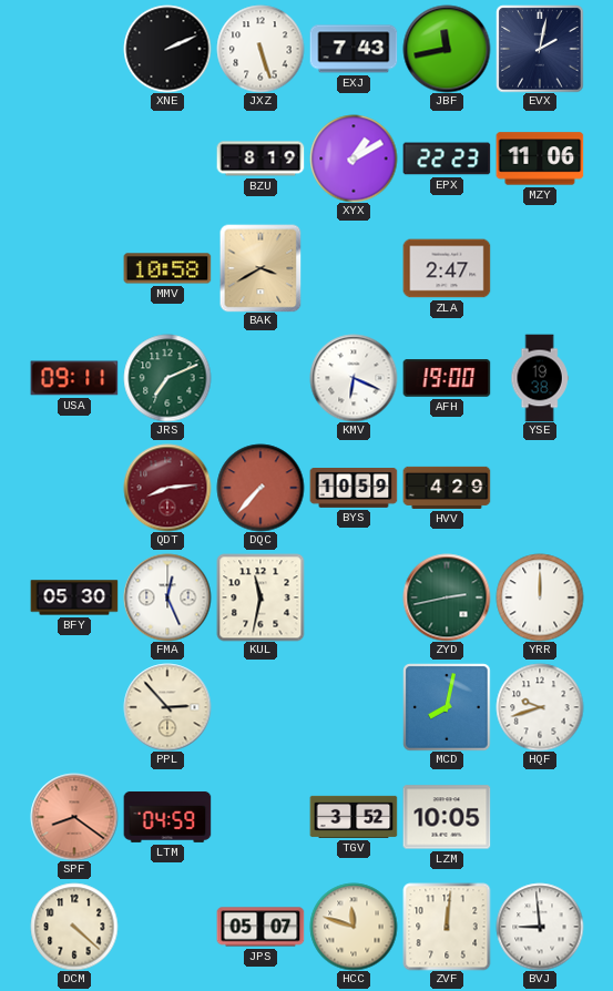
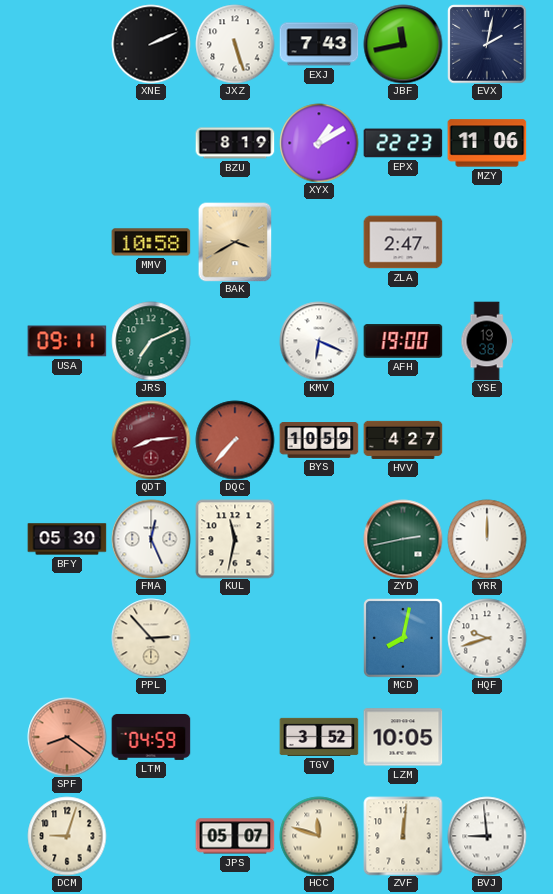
HVV: 4:29 -> 4:27
DCM: 4:22 -> 9:03
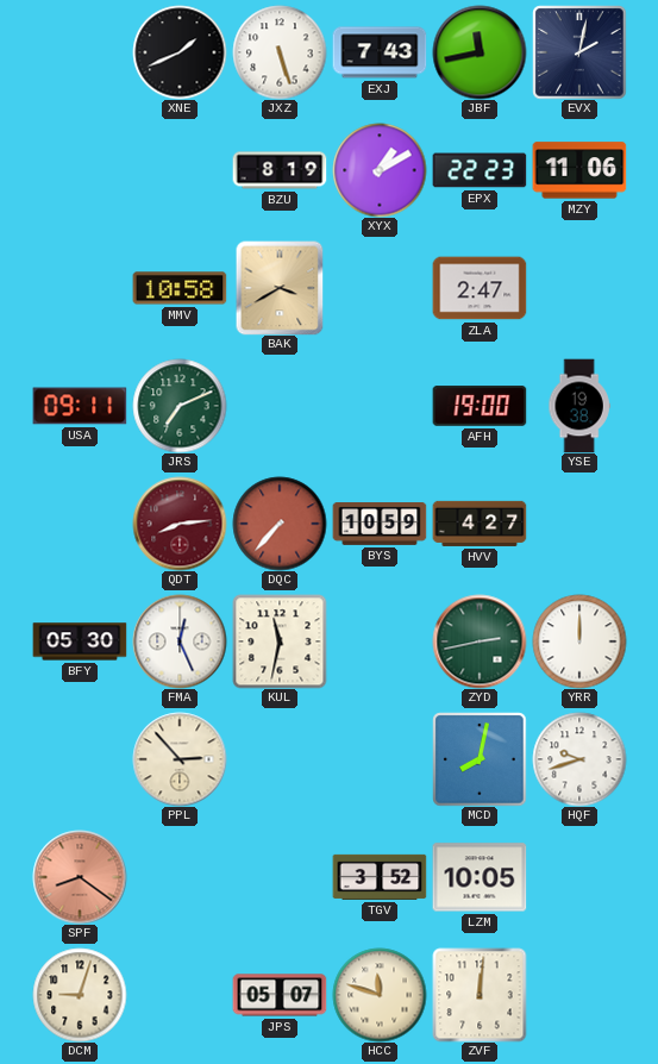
XNE: 2:11 -> 1:41
KMV: 6:19 -> none
LTM: 04:59 -> none
BVJ: 8:59 -> none
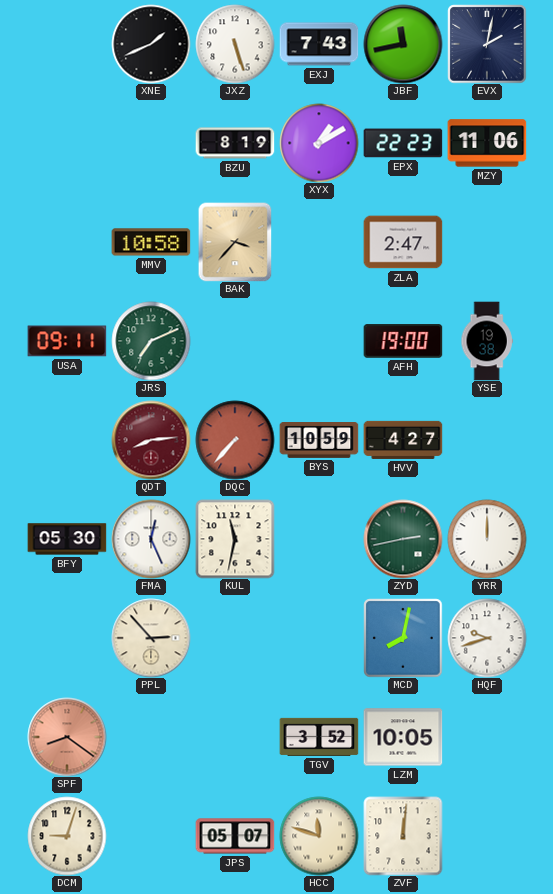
BAK: 3:40 -> 3:37
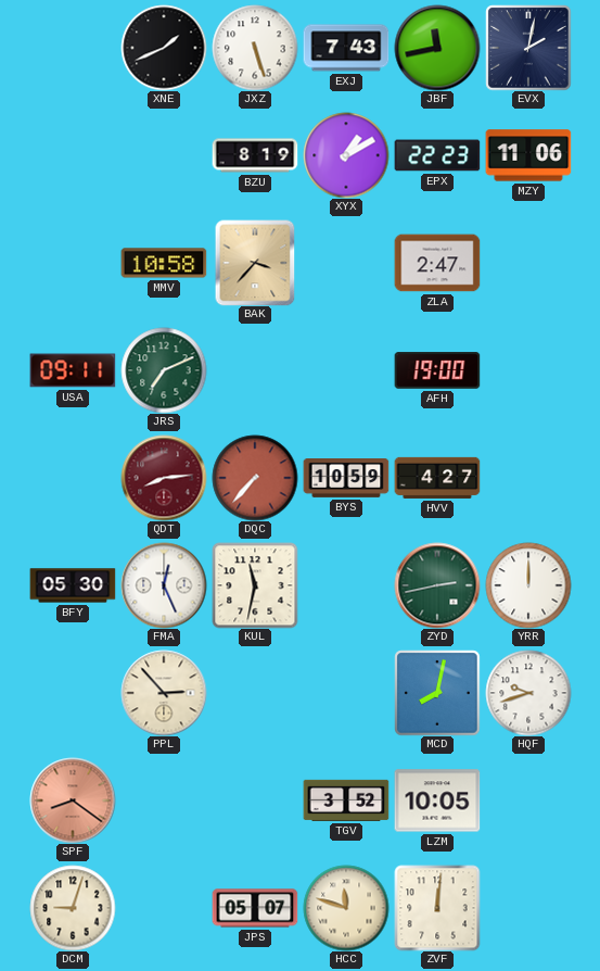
YSE: 19:38 -> none
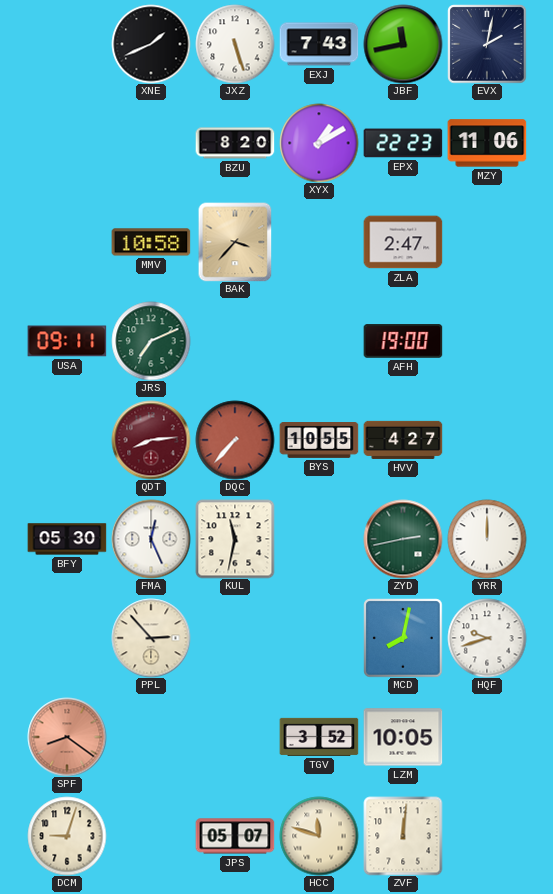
BZU: 8:19 -> 8:20
BYS: 10:59 -> 10:55
